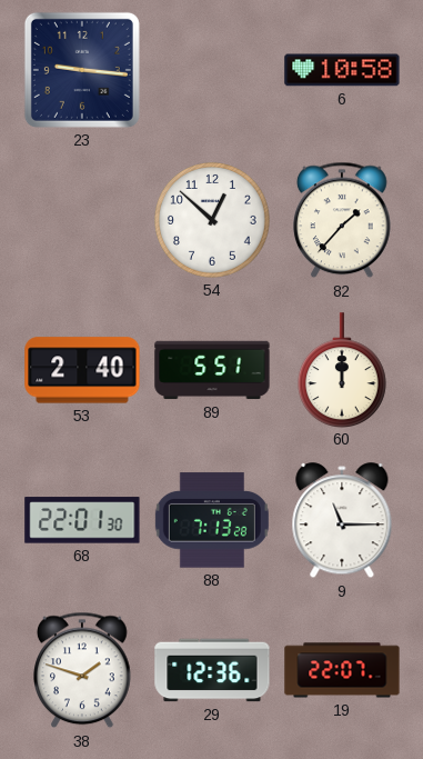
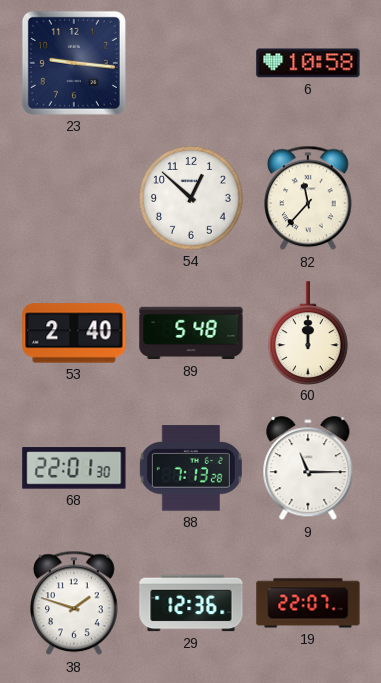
82: 1:37 -> 11:37
89: 5:51 -> 5:48
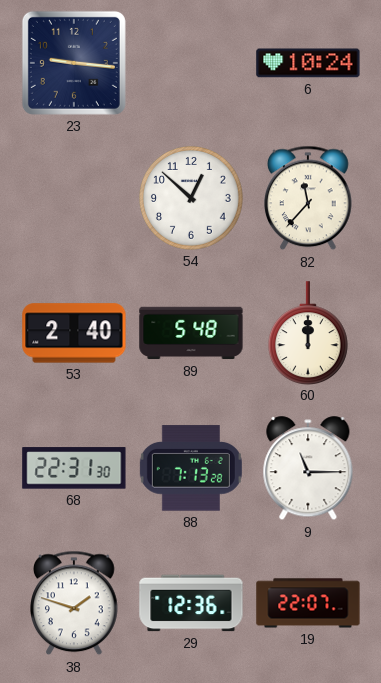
6: 10:58 -> 10:24
68: 22:01 -> 22:31
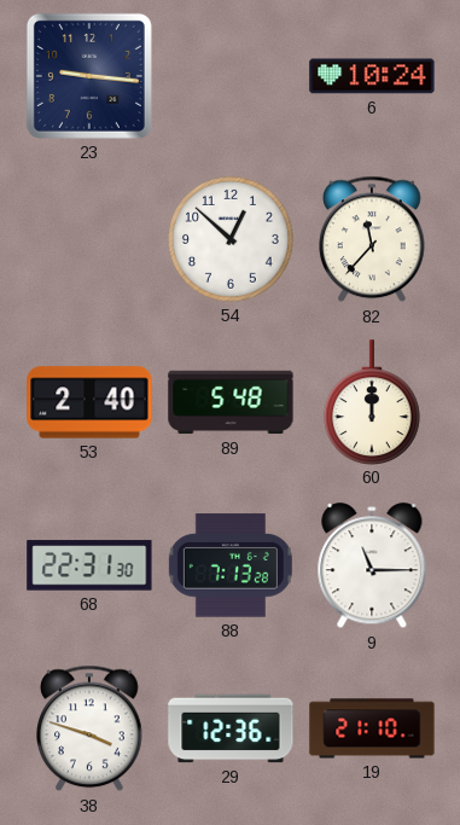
38: 1:48 -> 3:48
19: 22:07 -> 21:10
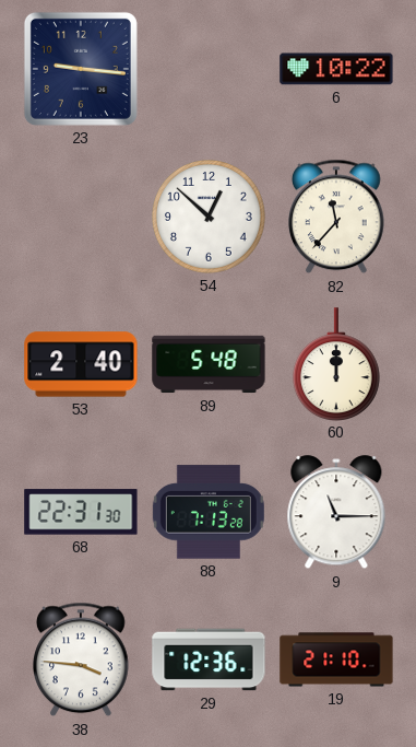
6: 10:24 -> 10:22
38: 3:48 -> 3:46
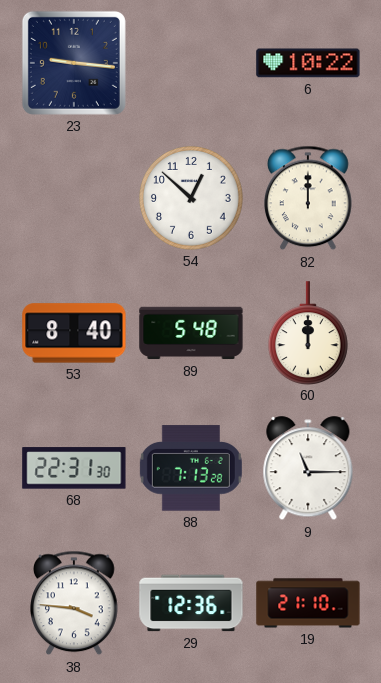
82: 11:37 -> 12:00
53: 2:40 -> 8:40
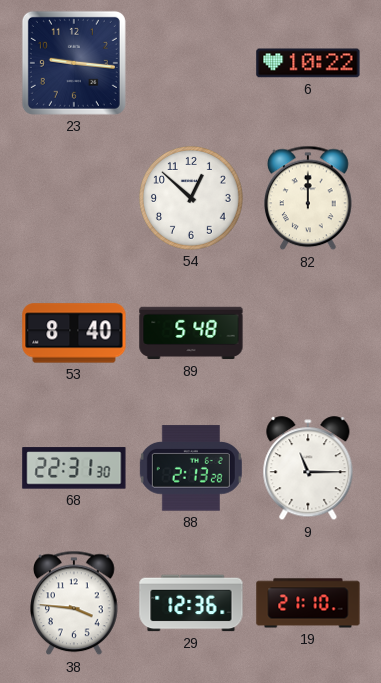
60: 12:00 -> none
88: 7:13 -> 2:13
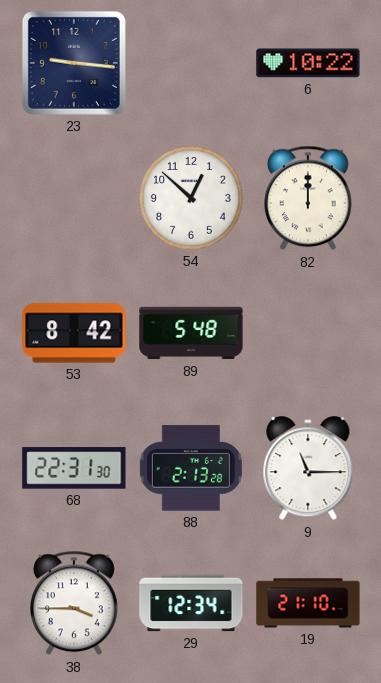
53: 8:40 -> 8:42
38: 3:46 -> 3:45
29: 12:36 -> 12:34
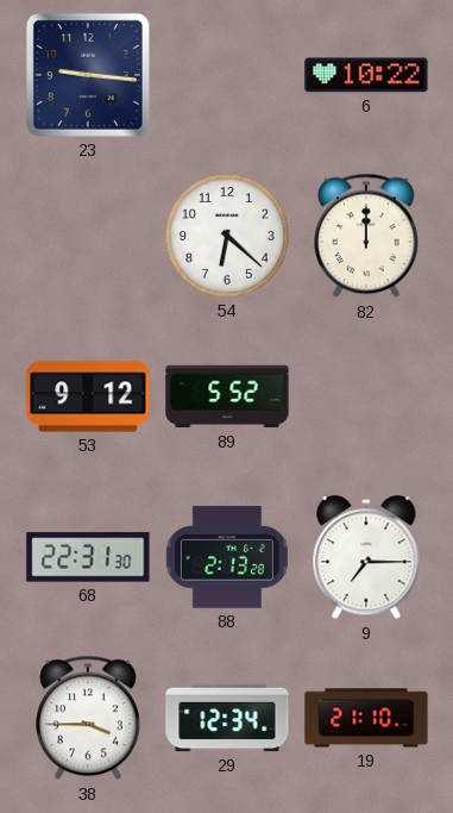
54: 12:52 -> 6:22
53: 8:42 -> 9:12
89: 5:48 -> 5:52
9: 11:15 -> 7:15
